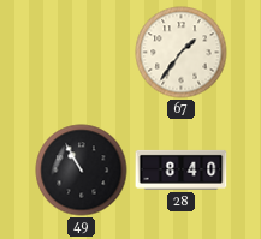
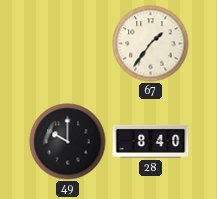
49: 10:55 -> 10:00
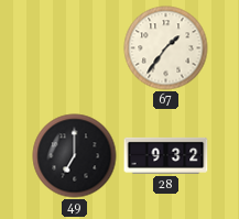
49: 10:00 -> 7:00
28: 8:40 -> 9:32
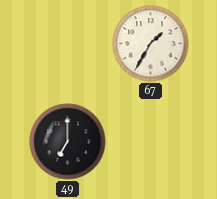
67: 1:36 -> 1:35
28: 9:32 -> none
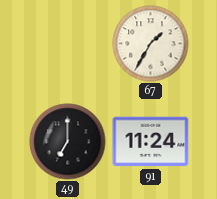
91: none -> 11:24
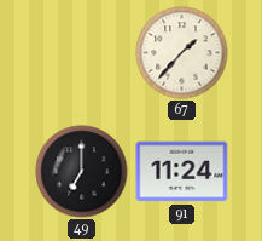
67: 1:35 -> 1:37
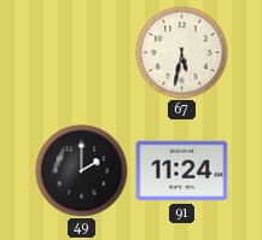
67: 1:37 -> 5:32
49: 7:00 -> 2:00
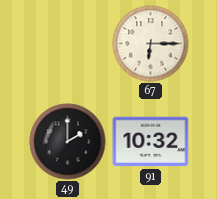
67: 5:32 -> 6:15
91: 11:24 -> 10:32
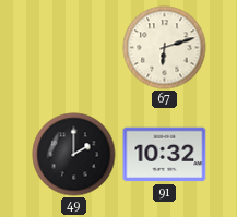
67: 6:15 -> 6:12
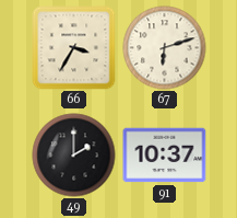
66: none -> 3:35
91: 10:32 -> 10:37
